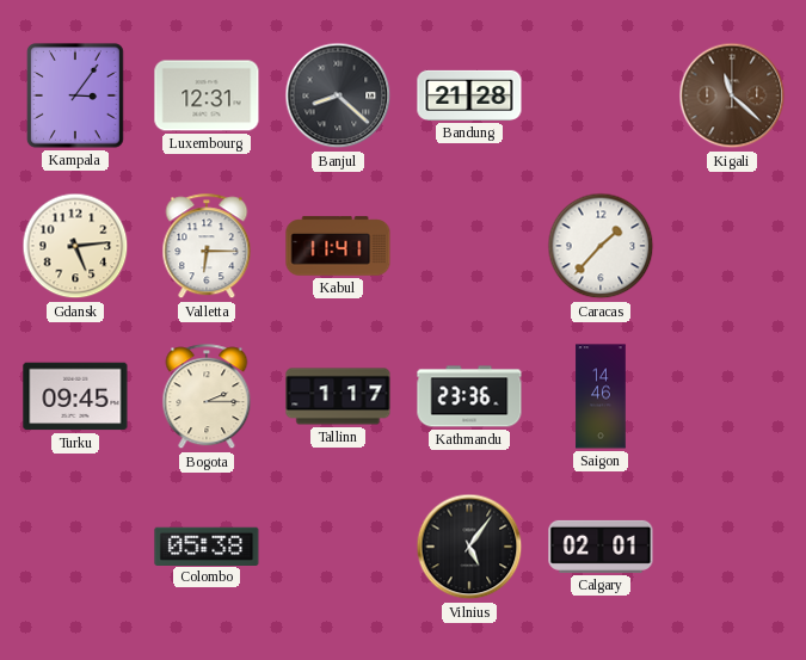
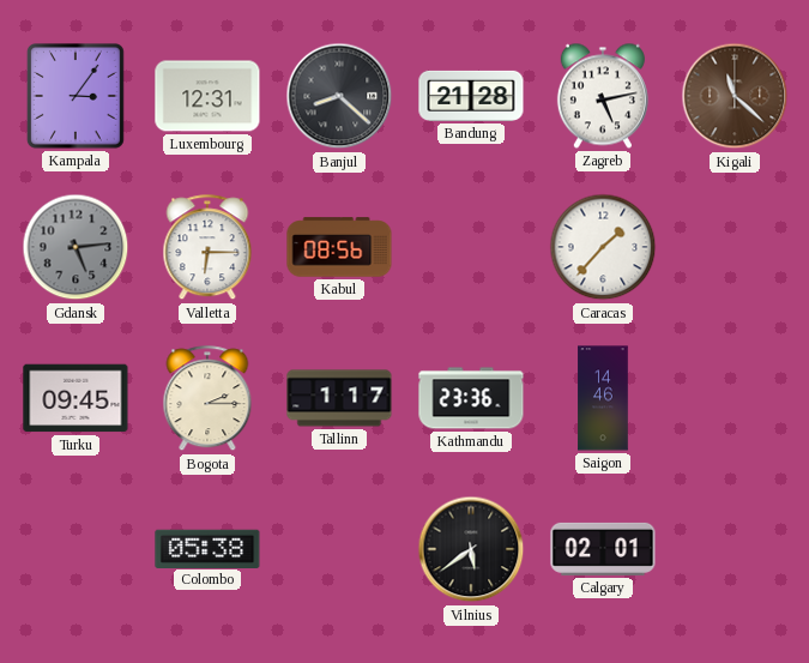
Zagreb: none -> 5:13
Gdansk dial: cream -> grey
Kabul: 11:41 -> 08:56
Vilnius: 5:06 -> 5:39
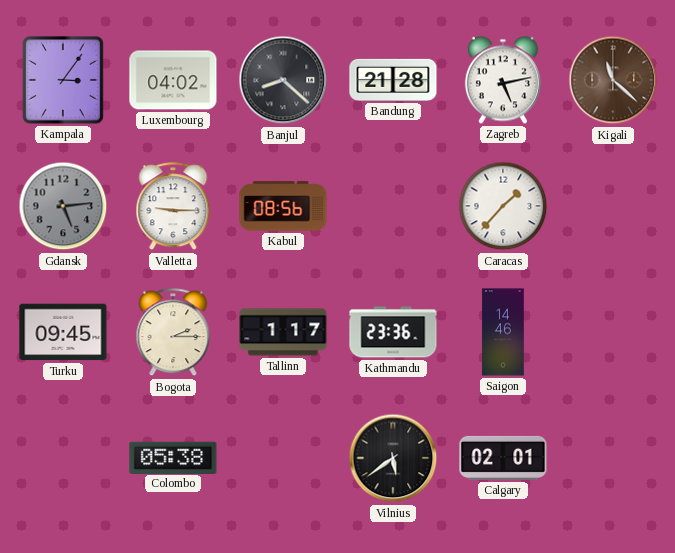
Luxembourg: 12:31 -> 04:02
Valletta: 6:15 -> 9:15
